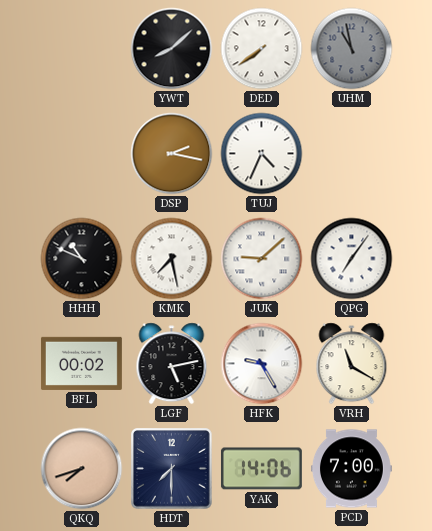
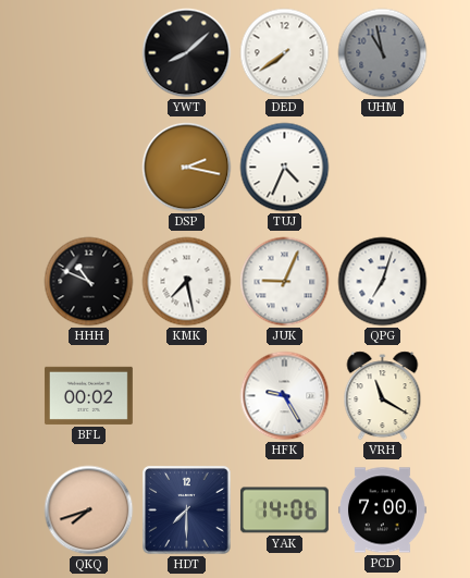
JUK: 9:08 -> 9:04
QPG: 7:06 -> 7:03
LGF: 5:13 -> none
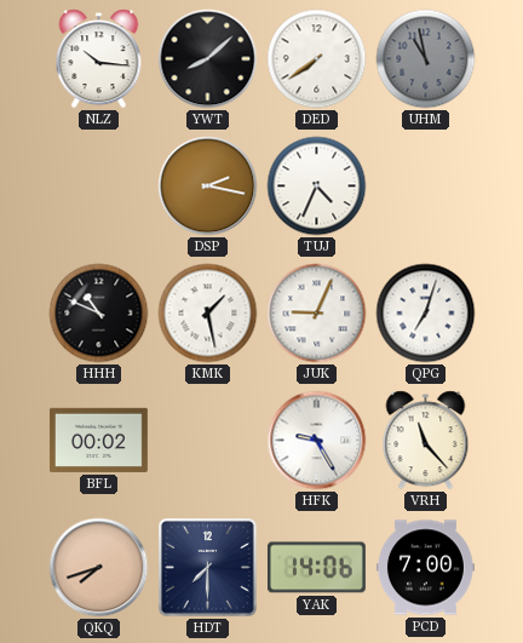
NLZ: none -> 10:16
KMK: 7:28 -> 1:28
VRH: 11:20 -> 11:23
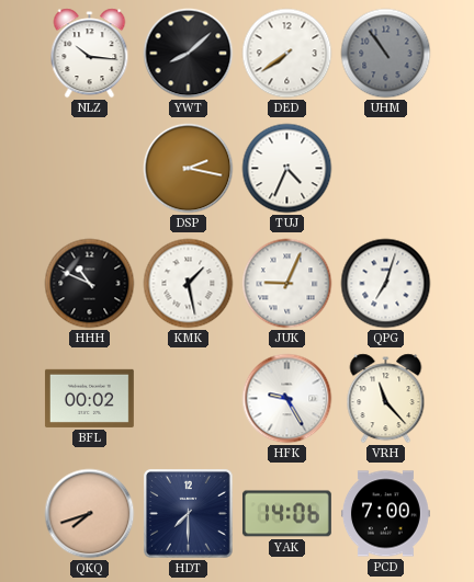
UHM: 10:58 -> 10:54
